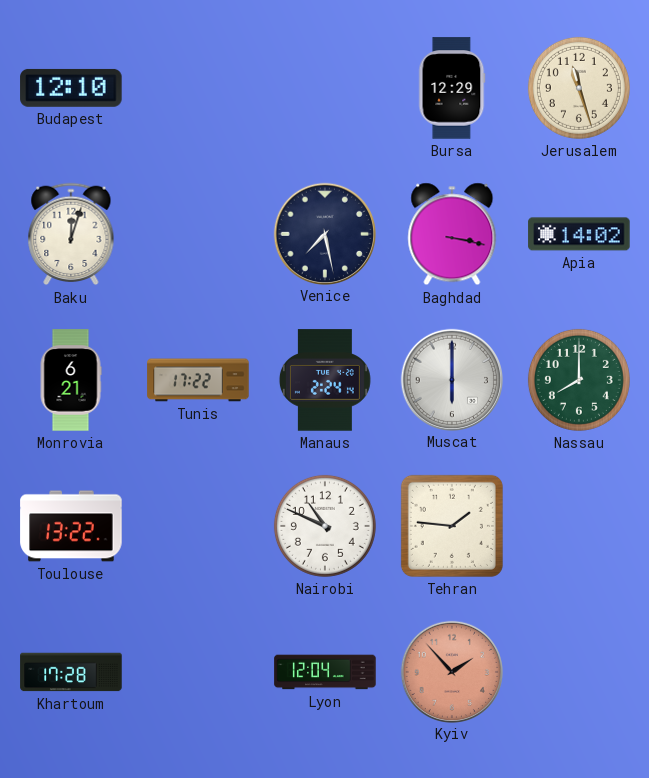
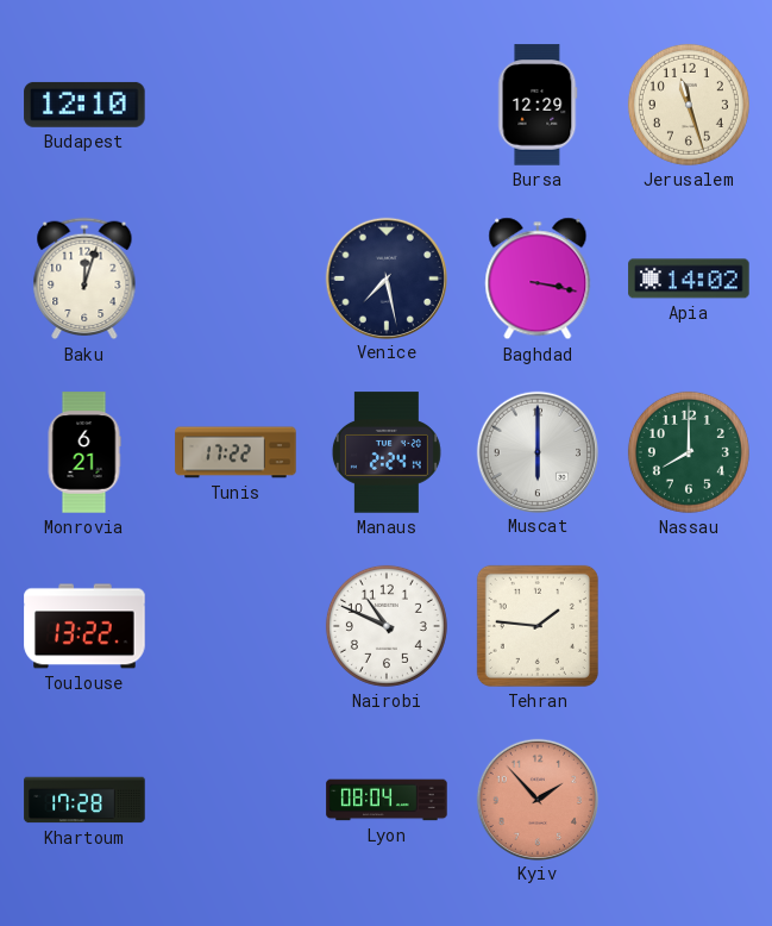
Lyon: 12:04 -> 08:04
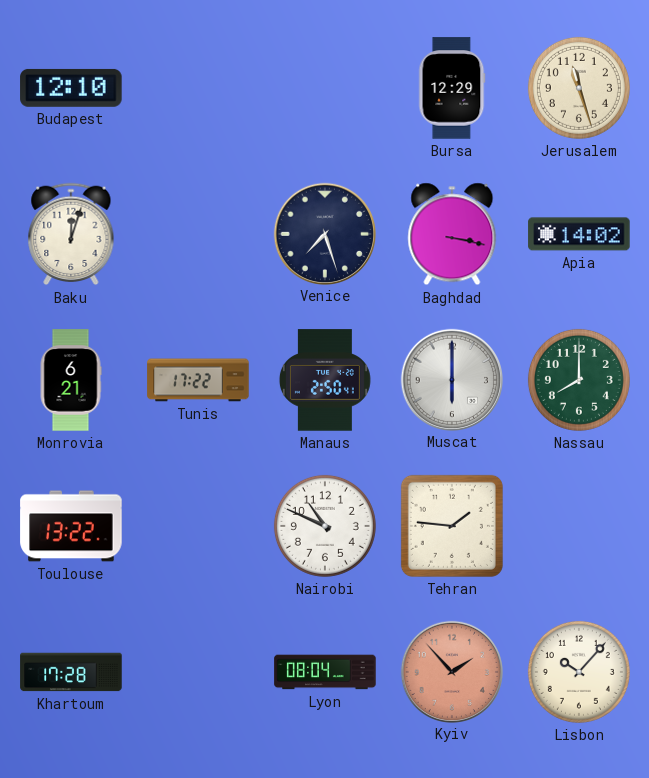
Venice: 7:28 -> 7:27
Manaus: 2:24 -> 2:50
Lisbon: none -> 10:07
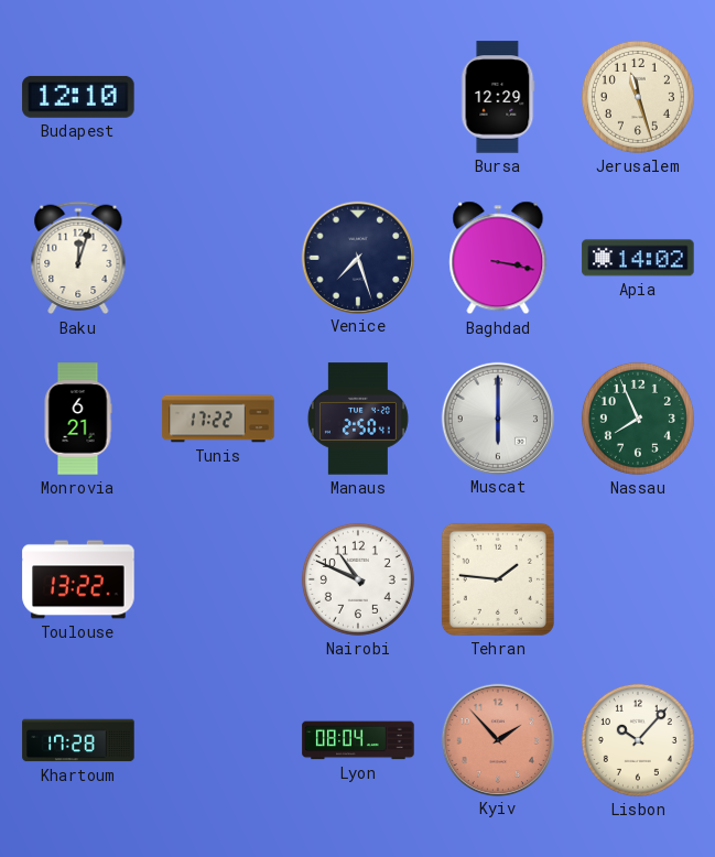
Nassau: 8:00 -> 7:56
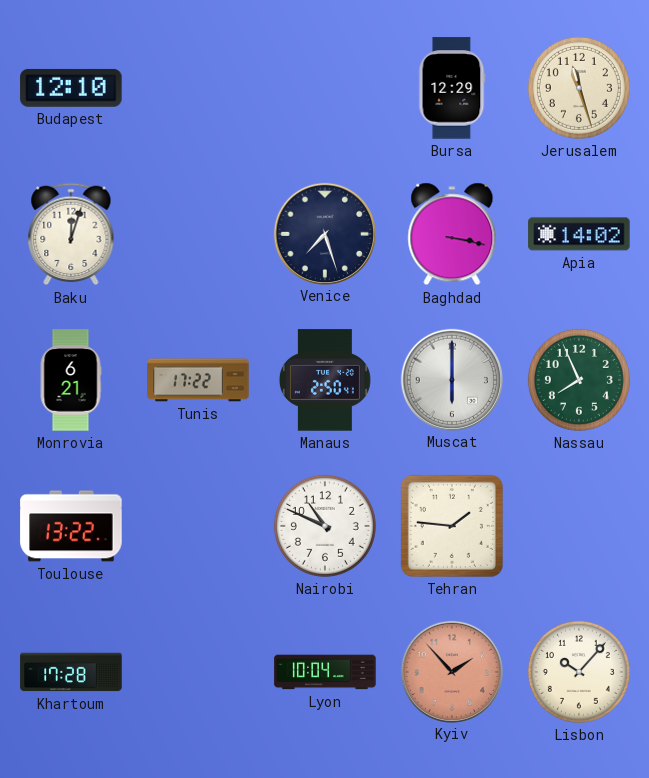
Lyon: 08:04 -> 10:04
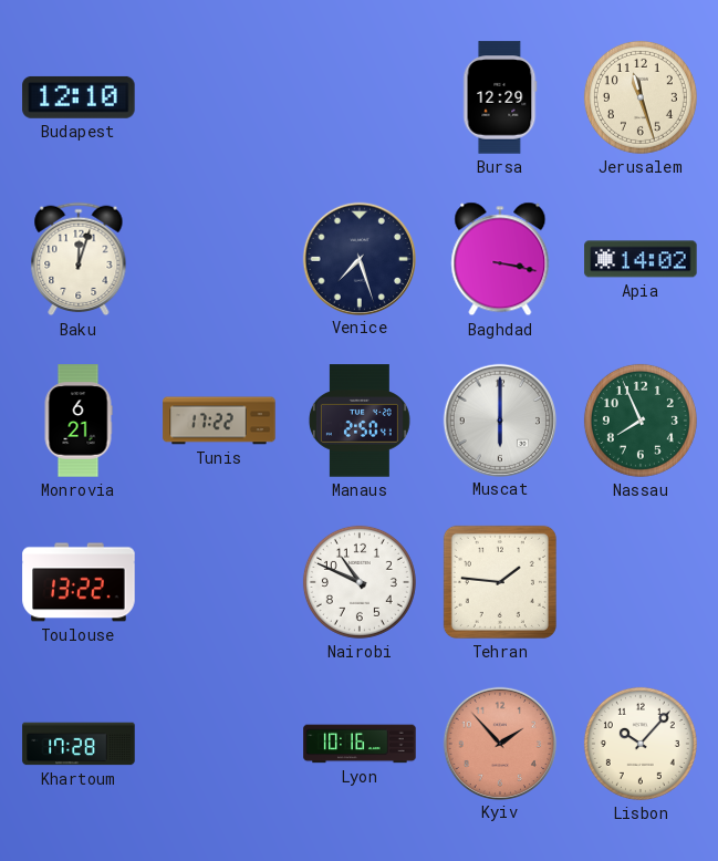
Lyon: 10:04 -> 10:16
